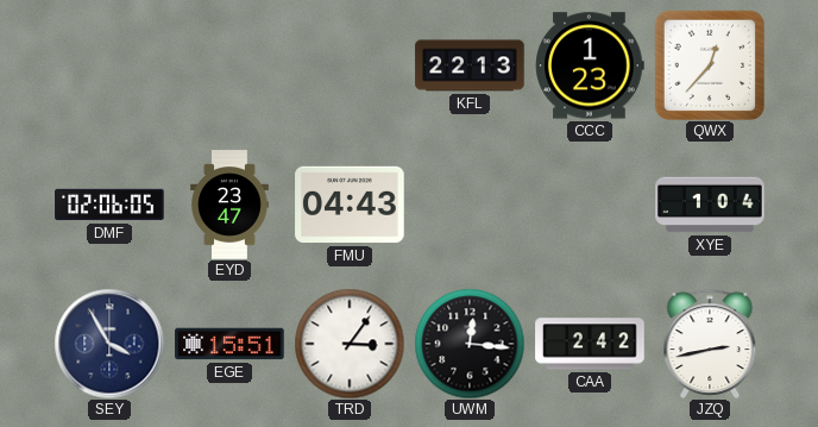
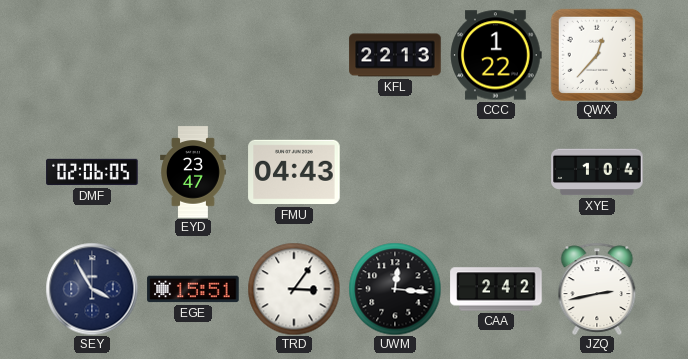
CCC: 1:23 -> 1:22
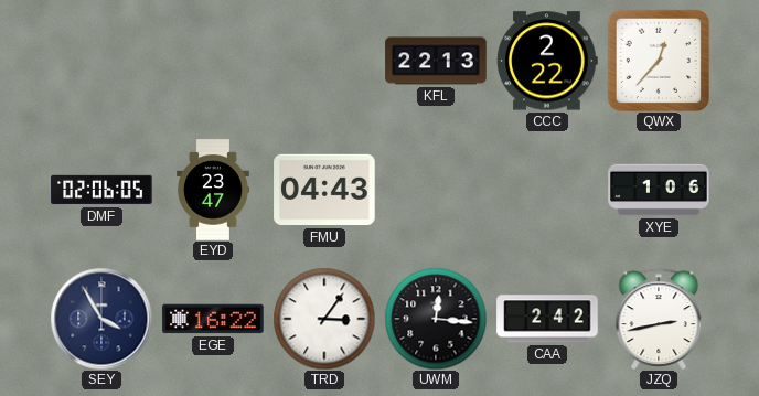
CCC: 1:22 -> 2:22
XYE: 1:04 -> 1:06
EGE: 15:51 -> 16:22
